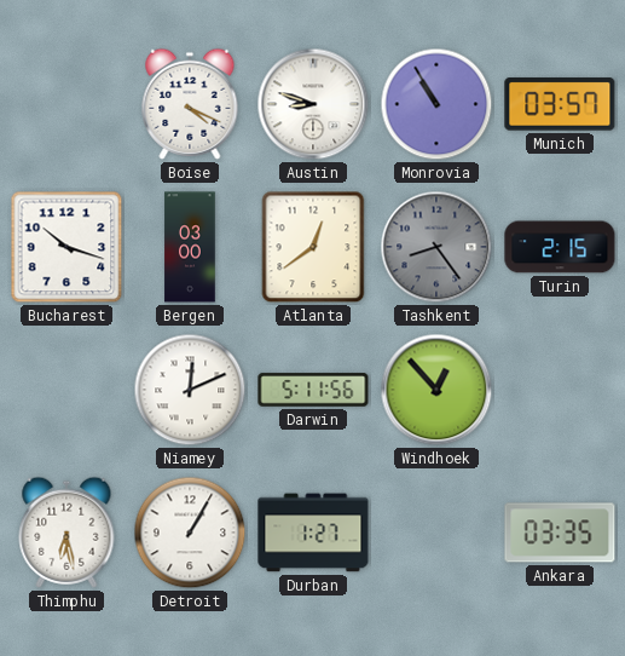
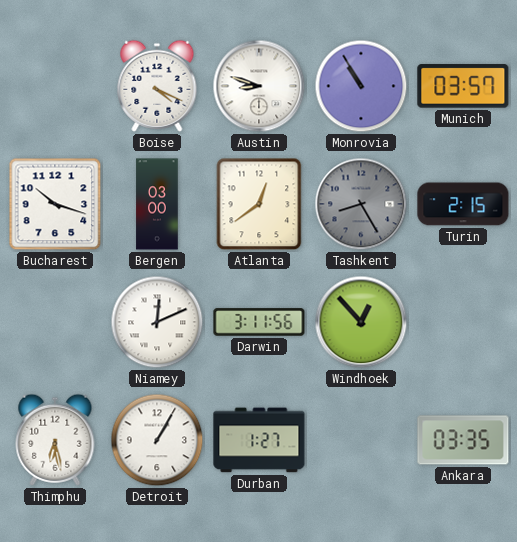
Tashkent: 8:24 -> 8:25
Darwin: 5:11 -> 3:11
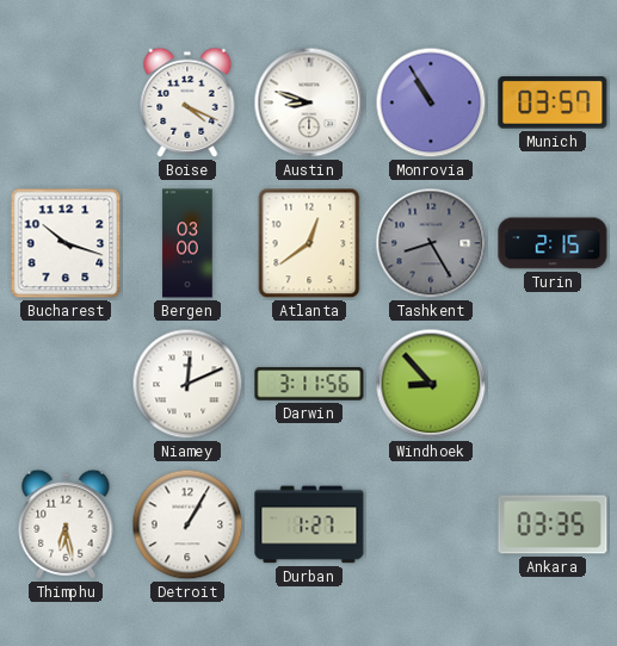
Windhoek: 12:53 -> 8:53
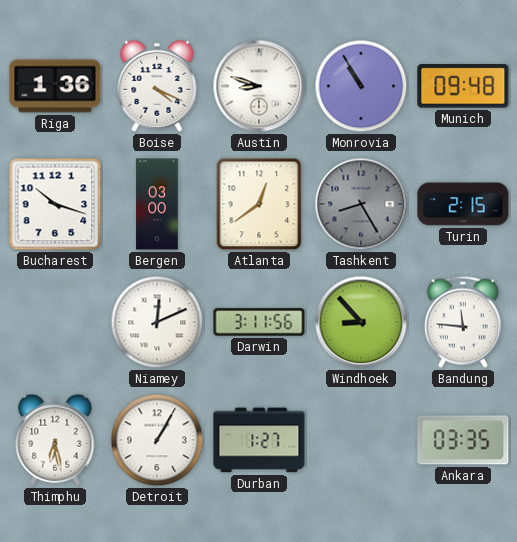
Riga: none -> 1:36
Munich: 03:57 -> 09:48
Bandung: none -> 11:46
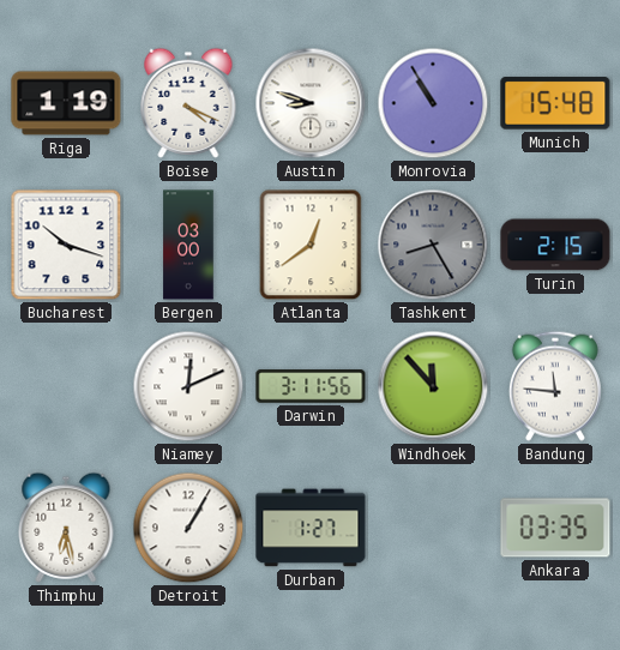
Riga: 1:36 -> 1:19
Munich: 09:48 -> 15:48
Windhoek: 8:53 -> 11:53
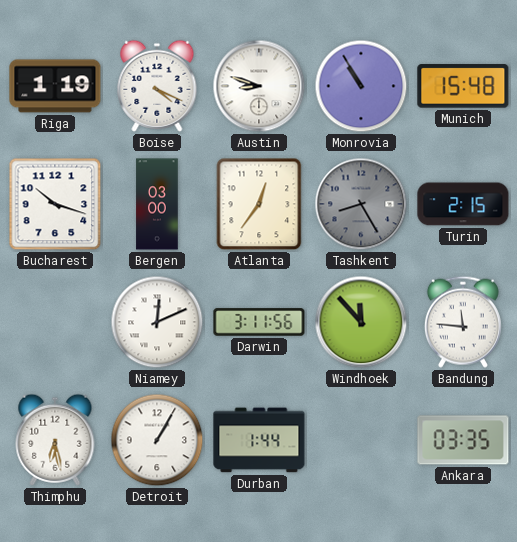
Atlanta: 12:39 -> 12:36
Durban: 1:27 -> 1:44
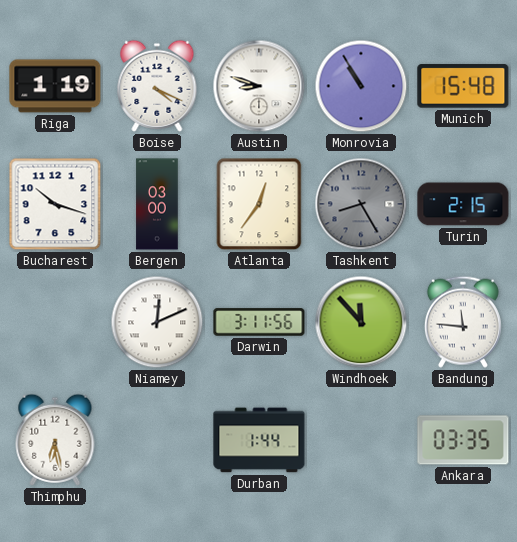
Detroit: 1:05 -> none
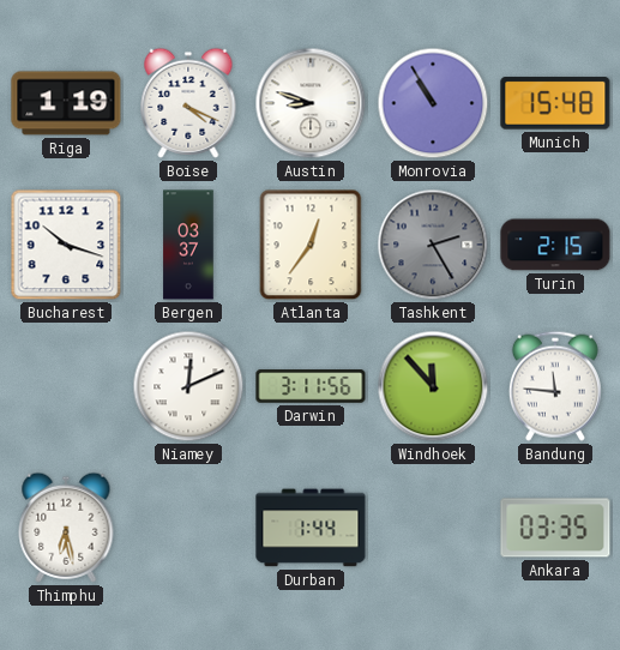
Bergen: 03:00 -> 03:37
Tashkent: 8:25 -> 2:25
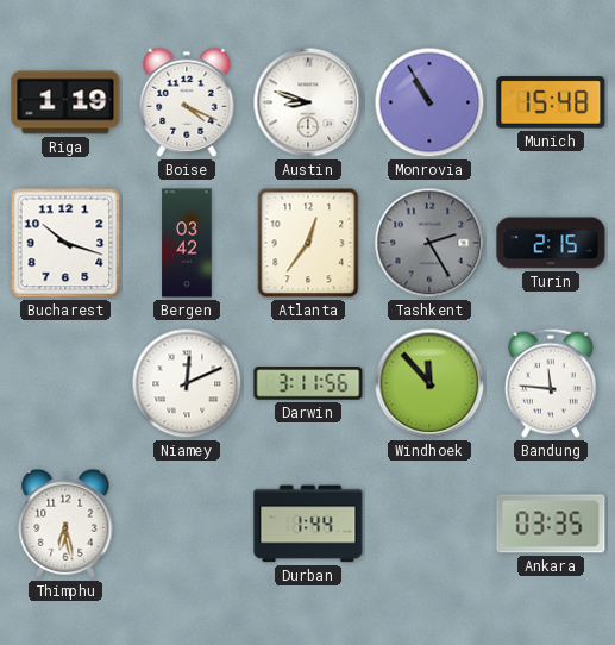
Bergen: 03:37 -> 03:42
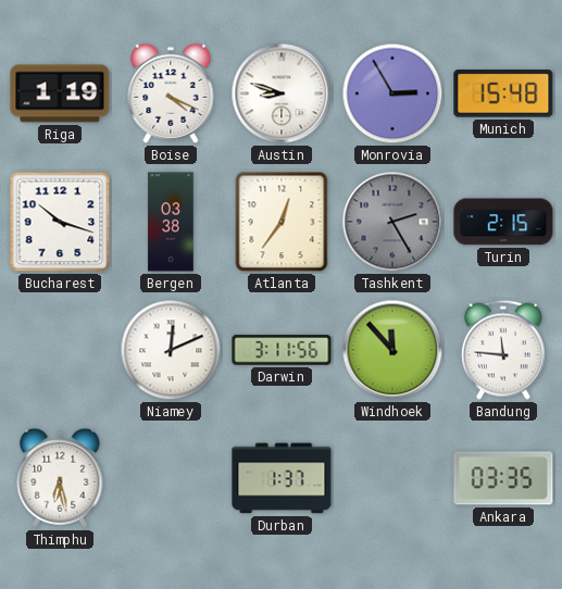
Monrovia: 10:55 -> 2:55
Bergen: 03:42 -> 03:38
Durban: 1:44 -> 1:37
